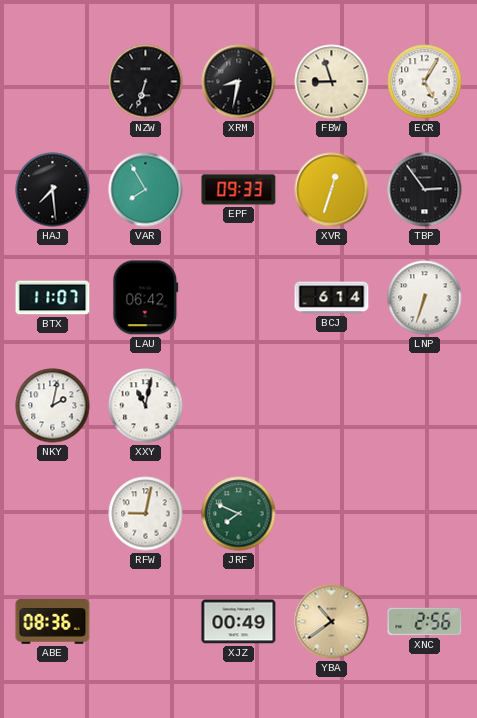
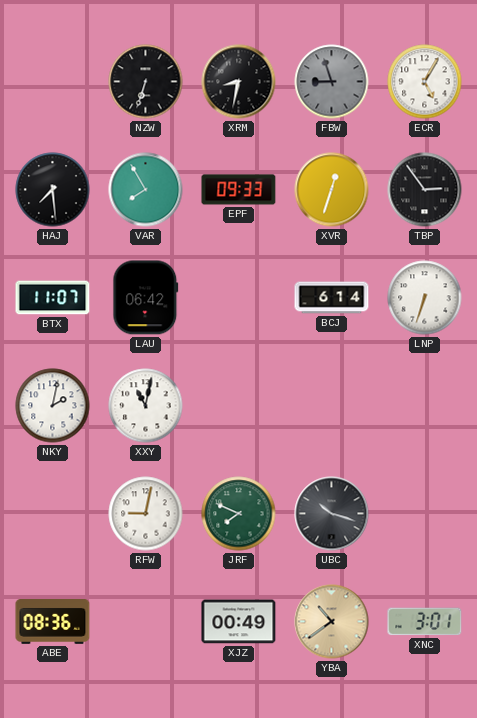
FBW dial: cream -> grey
UBC: none -> 10:18
XNC: 2:56 -> 3:01
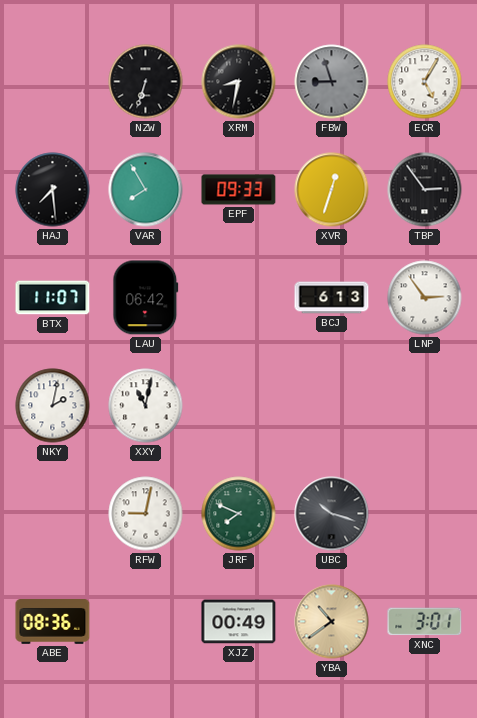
BCJ: 6:14 -> 6:13
LNP: 6:33 -> 2:54
